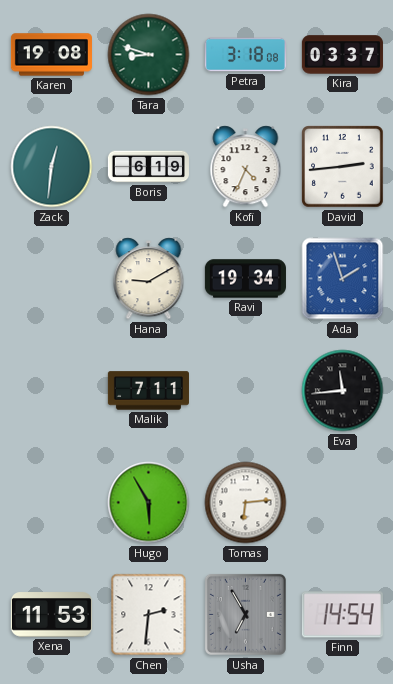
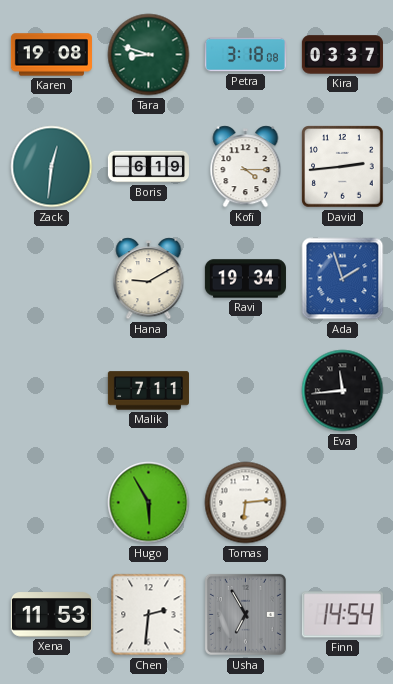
Kofi: 4:34 -> 4:15
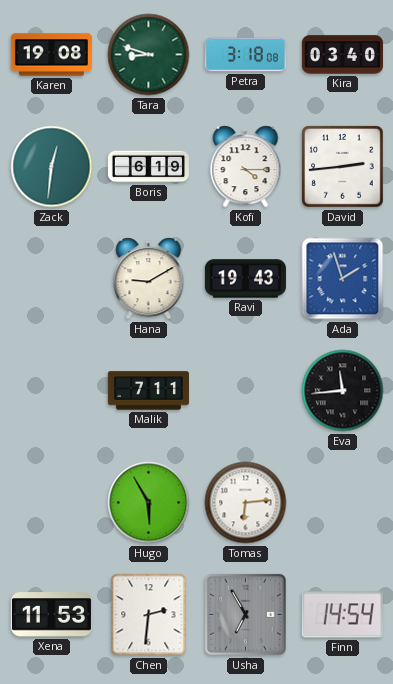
Kira: 03:37 -> 03:40
Ravi: 19:34 -> 19:43
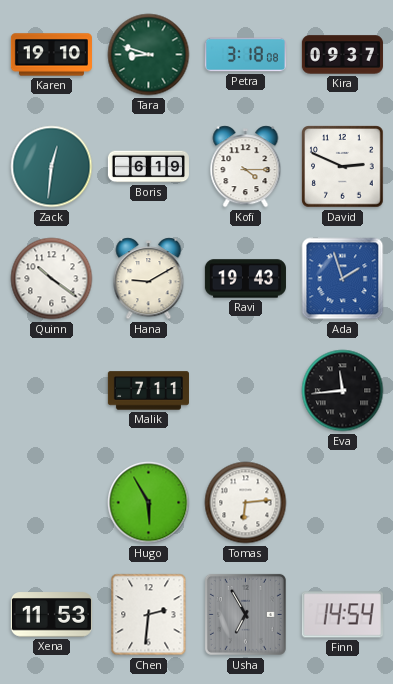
Karen: 19:08 -> 19:10
Kira: 03:40 -> 09:37
David: 2:44 -> 2:49
Quinn: none -> 10:21
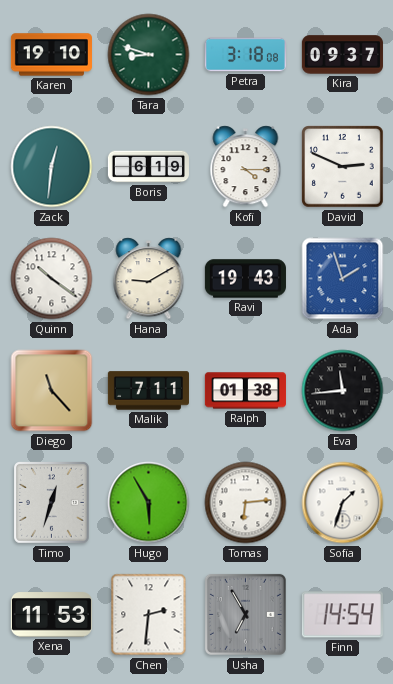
Diego: none -> 11:23
Ralph: none -> 01:38
Timo: none -> 12:33
Sofia: none -> 1:33
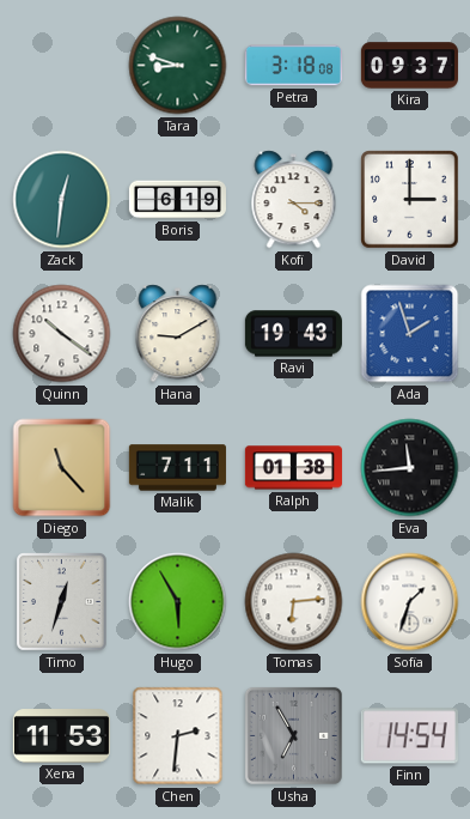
Karen: 19:10 -> none
David: 2:49 -> 3:00
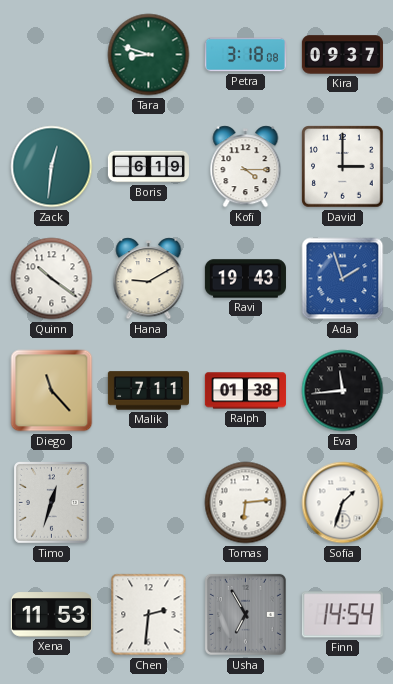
Hugo: 5:55 -> none
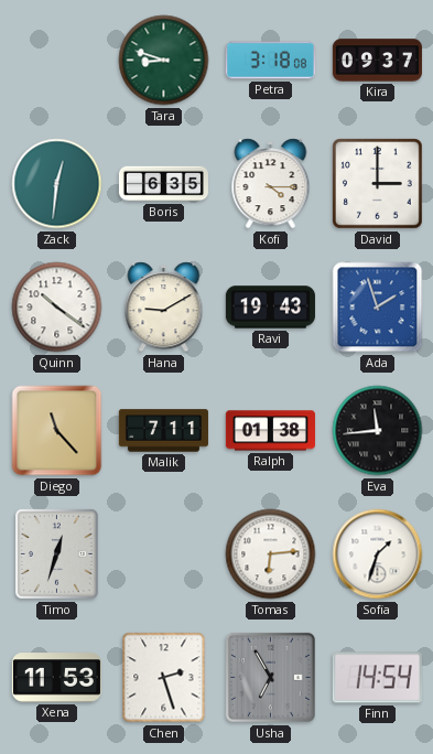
Boris: 6:19 -> 6:35
Chen: 2:31 -> 2:27
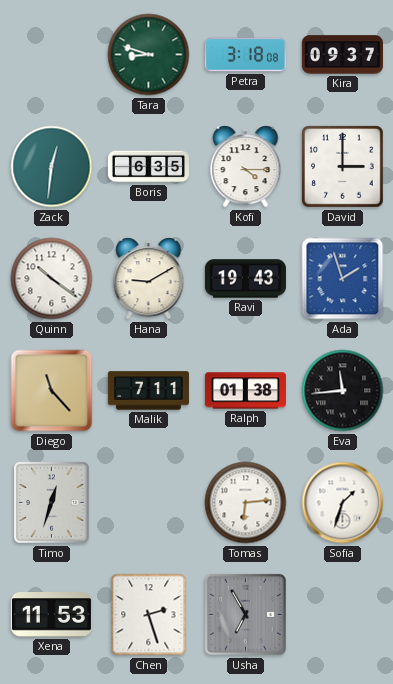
Finn: 14:54 -> none
